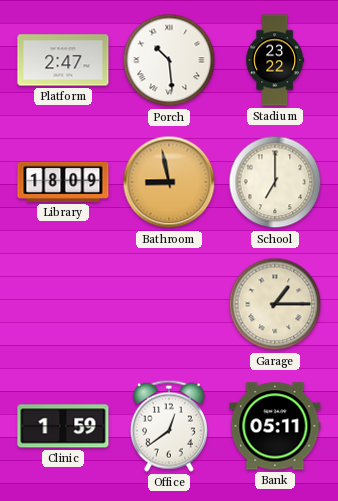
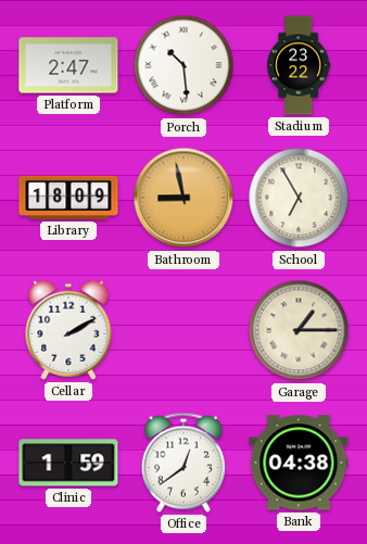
School: 7:00 -> 6:55
Cellar: none -> 2:10
Bank: 05:11 -> 04:38
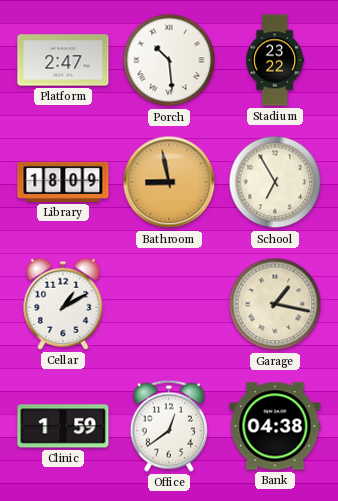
Cellar: 2:10 -> 1:10
Garage: 1:15 -> 1:17
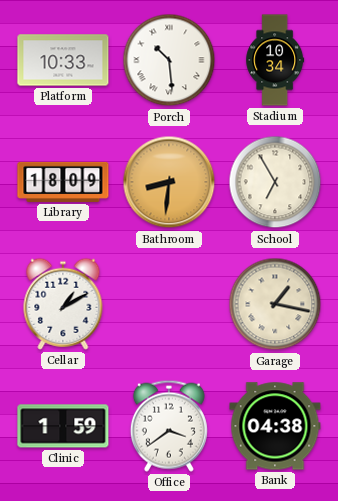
Platform: 2:47 -> 10:33
Stadium: 23:22 -> 10:34
Bathroom: 8:58 -> 8:31
Office: 12:39 -> 3:39
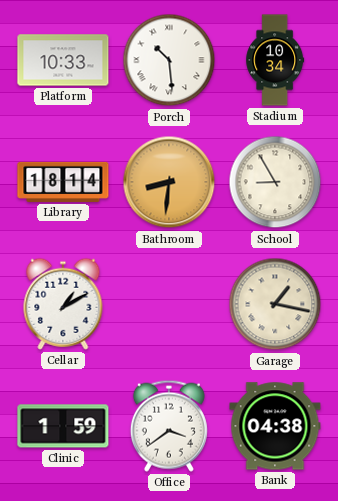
Library: 18:09 -> 18:14
School: 6:55 -> 8:55
